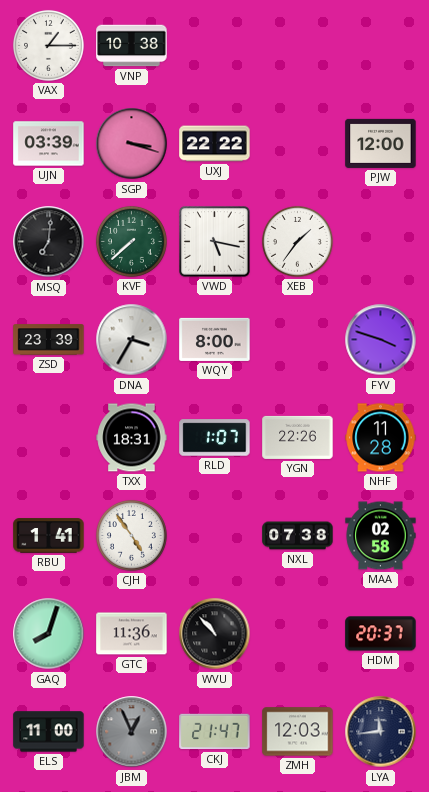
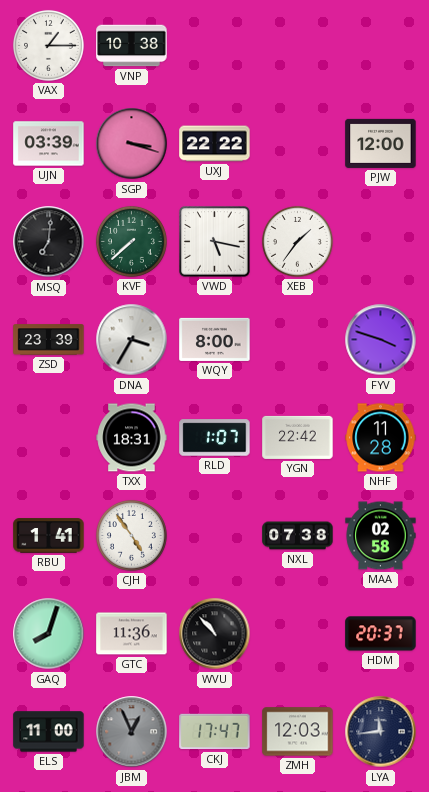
YGN: 22:26 -> 22:42
CKJ: 21:47 -> 17:47
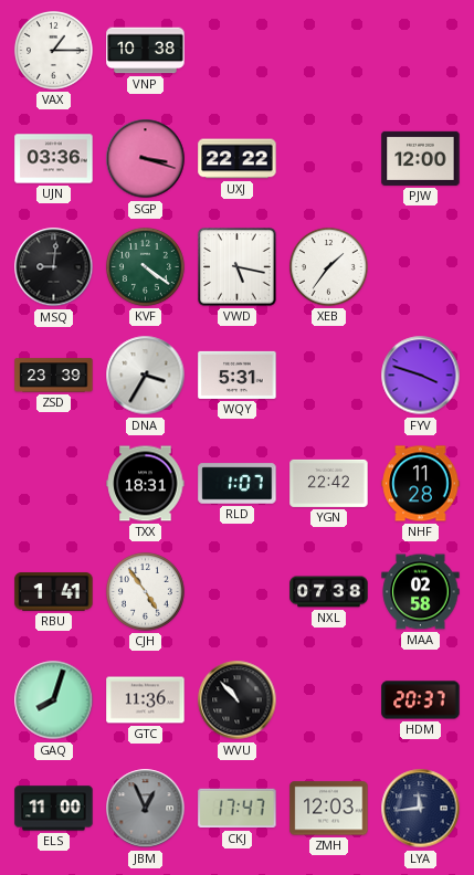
UJN: 03:39 -> 03:36
MSQ: 7:01 -> 9:01
KVF: 7:38 -> 4:21
WQY: 8:00 -> 5:31
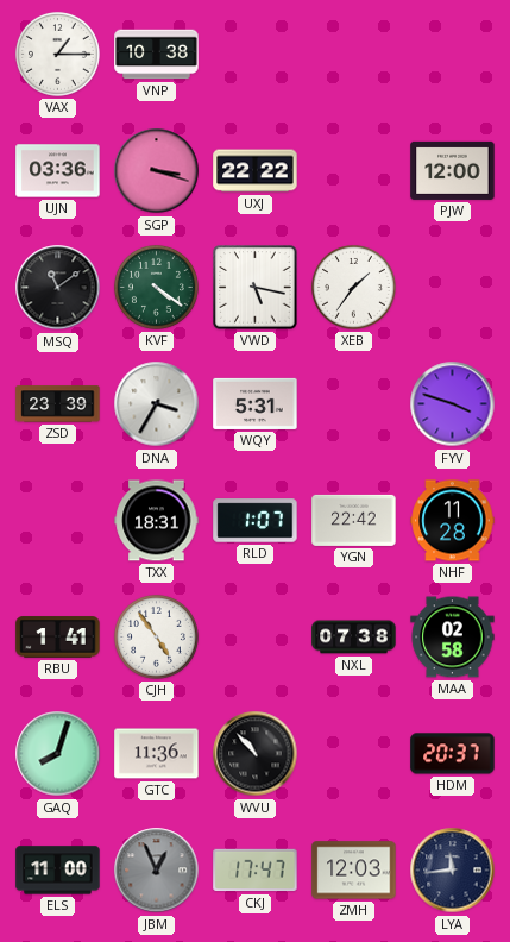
MSQ: 9:01 -> 11:09
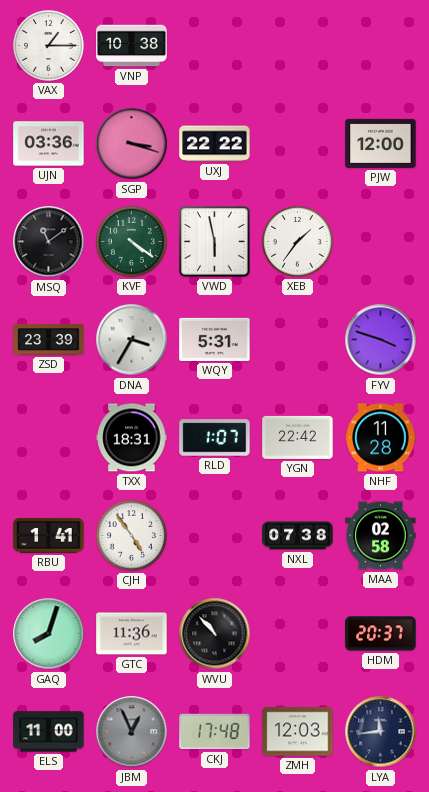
VWD: 5:17 -> 5:58
CKJ: 17:47 -> 17:48
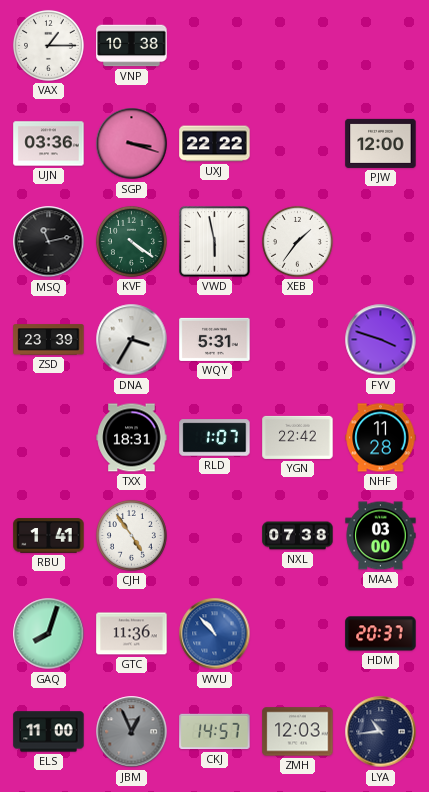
MSQ: 11:09 -> 11:13
MAA: 02:58 -> 03:00
WVU dial: black -> blue
CKJ: 17:48 -> 14:57
LYA: 11:44 -> 10:44
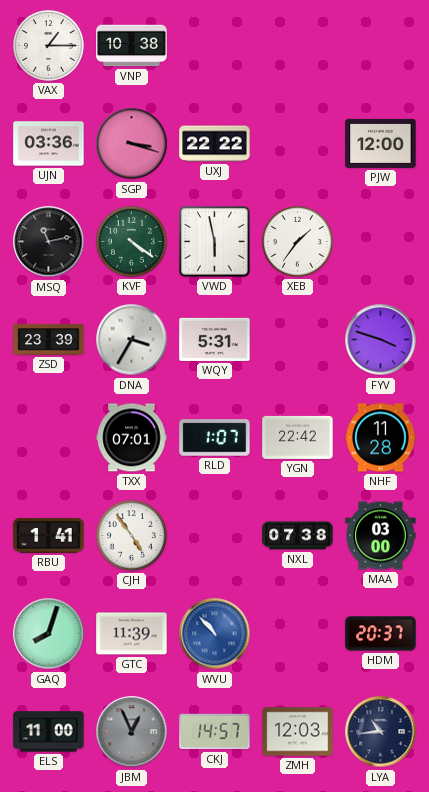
TXX: 18:31 -> 07:01
GTC: 11:36 -> 11:39
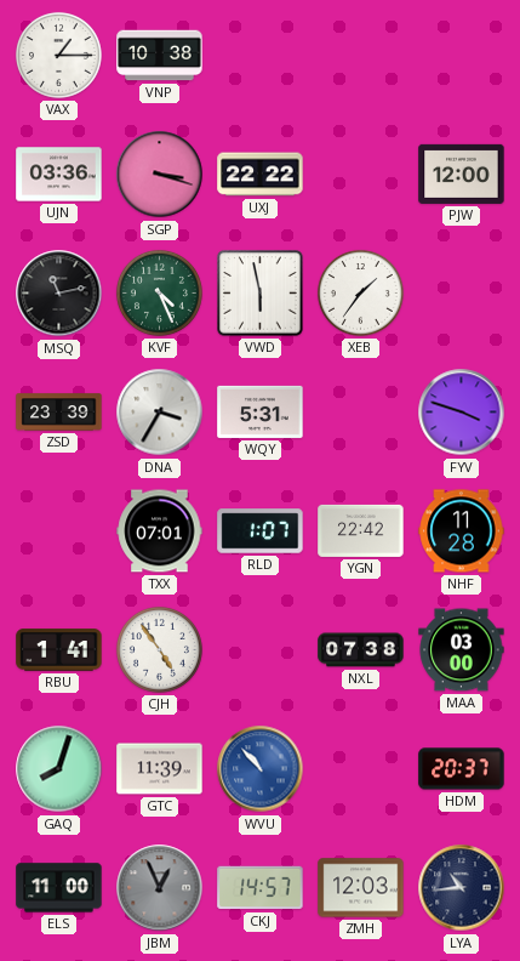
KVF: 4:21 -> 4:26
